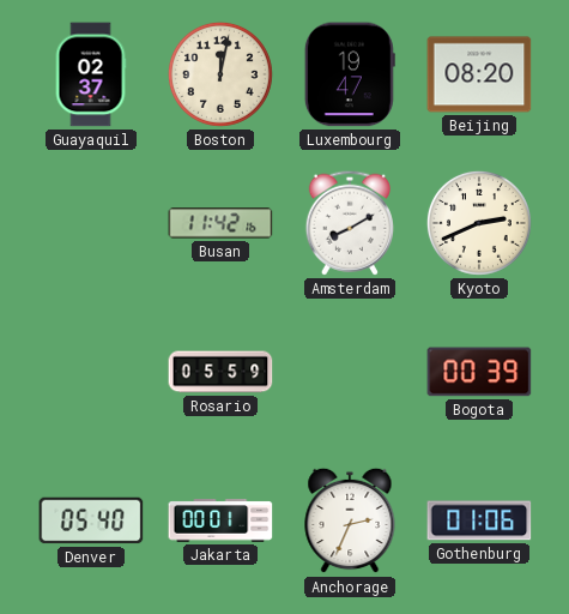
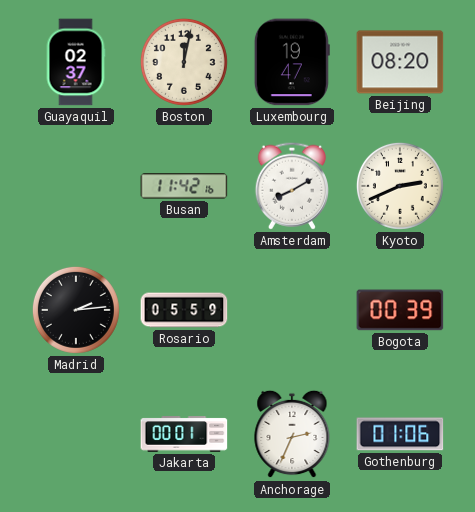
Madrid: none -> 2:14
Denver: 05:40 -> none
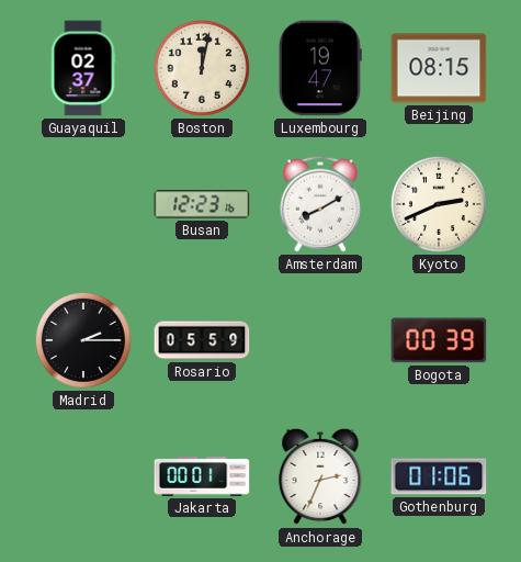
Beijing: 08:20 -> 08:15
Busan: 11:42 -> 12:23
Madrid: 2:14 -> 2:15
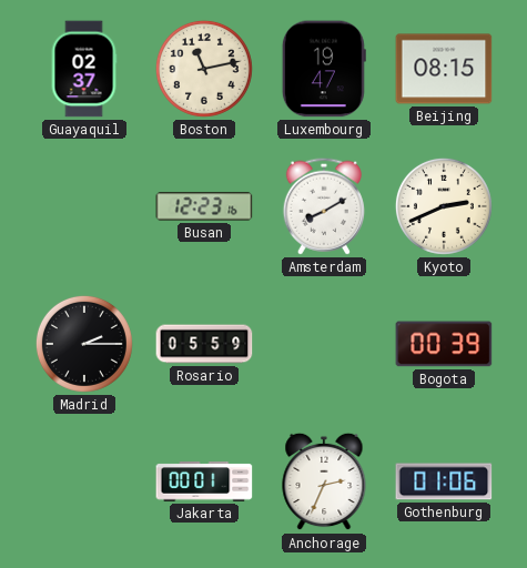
Boston: 12:02 -> 11:13
